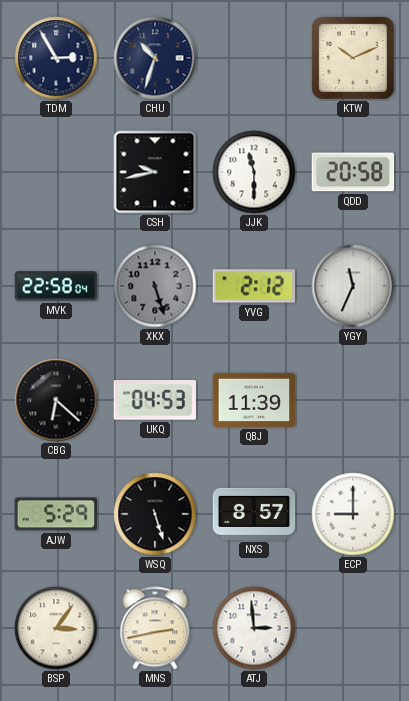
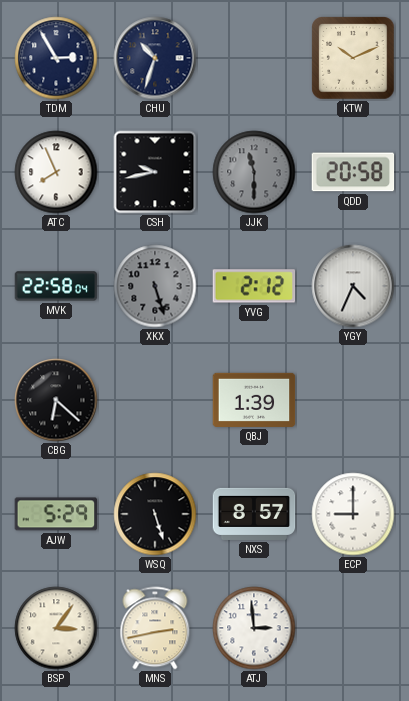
ATC: none -> 7:56
JJK dial: white -> grey
YGY: 11:34 -> 4:34
UKQ: 04:53 -> none
QBJ: 11:39 -> 1:39
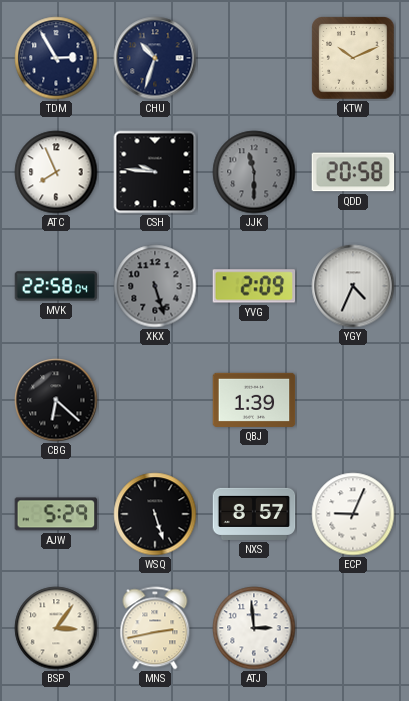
CSH: 9:43 -> 9:46
YVG: 2:12 -> 2:09
ECP: 9:00 -> 9:04
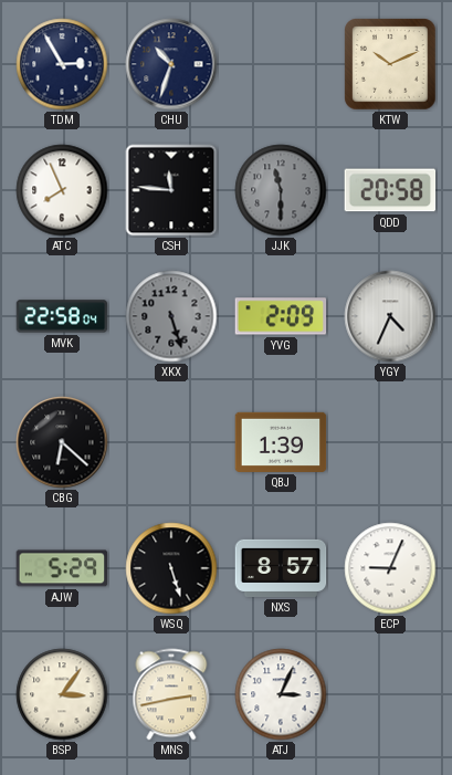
CSH: 9:46 -> 11:46
ATJ: 2:59 -> 3:04
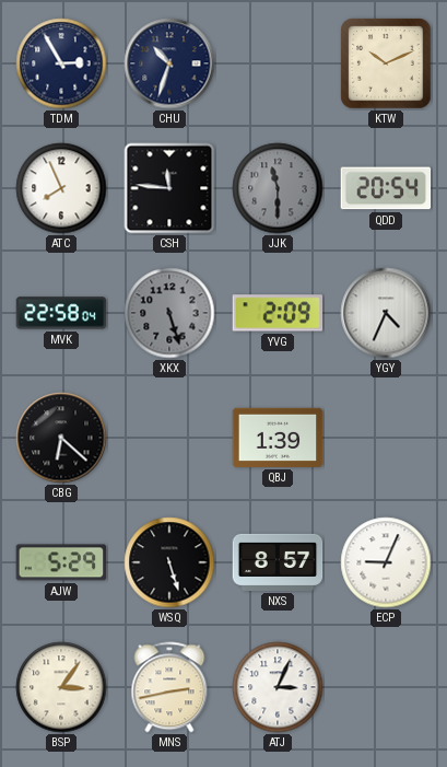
QDD: 20:58 -> 20:54
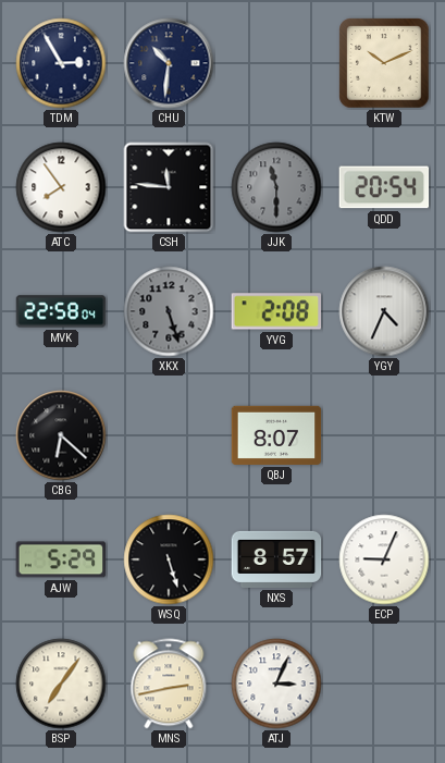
CHU: 10:33 -> 10:31
ATC: 7:56 -> 7:54
YVG: 2:09 -> 2:08
QBJ: 1:39 -> 8:07
BSP: 3:06 -> 7:06
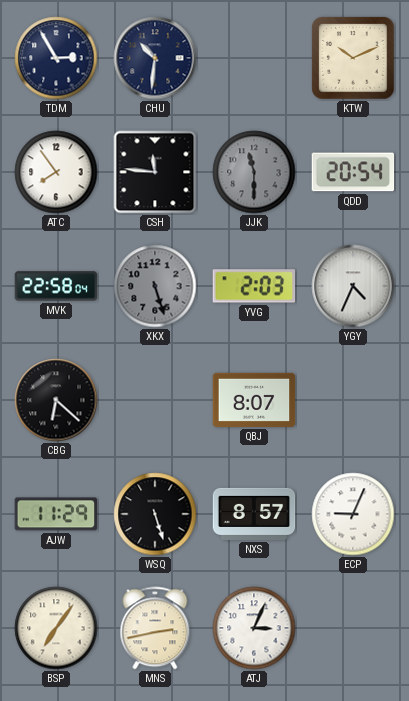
YVG: 2:08 -> 2:03
AJW: 5:29 -> 11:29
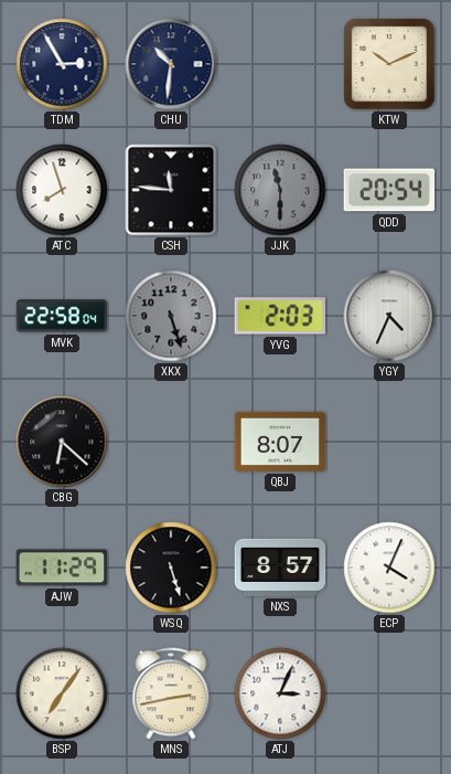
ATC: 7:54 -> 7:57
ECP: 9:04 -> 4:04
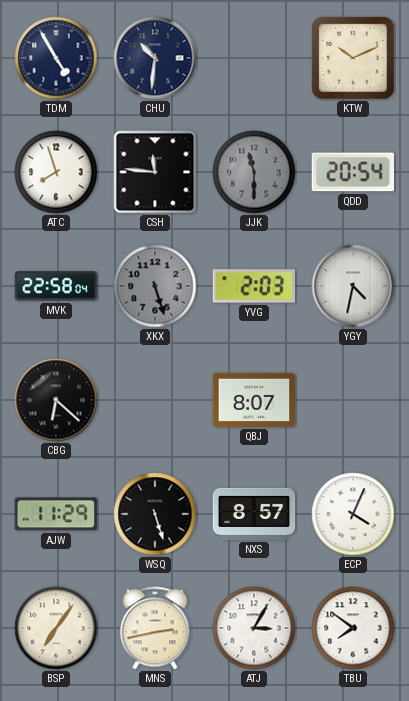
TDM: 2:55 -> 4:55
YGY: 4:34 -> 4:32
ATJ: 3:04 -> 3:05
TBU: none -> 7:51
